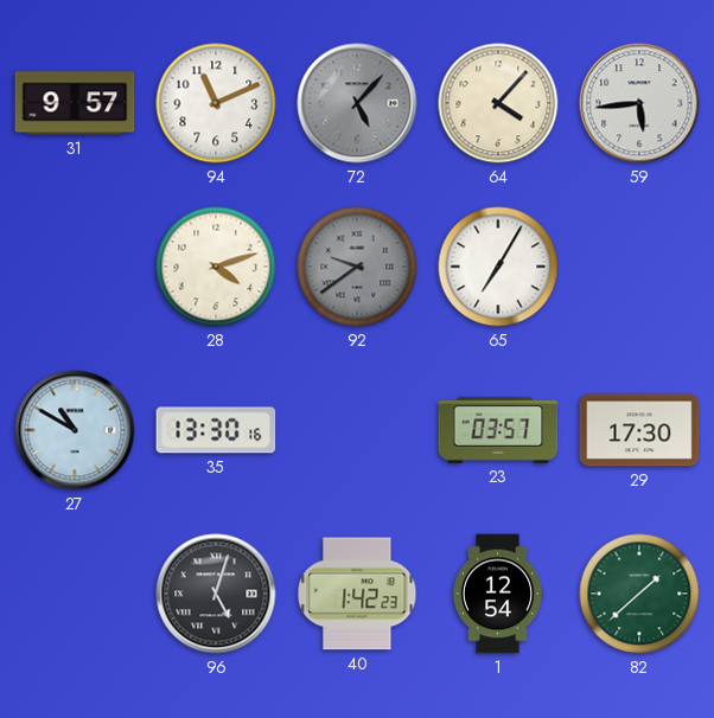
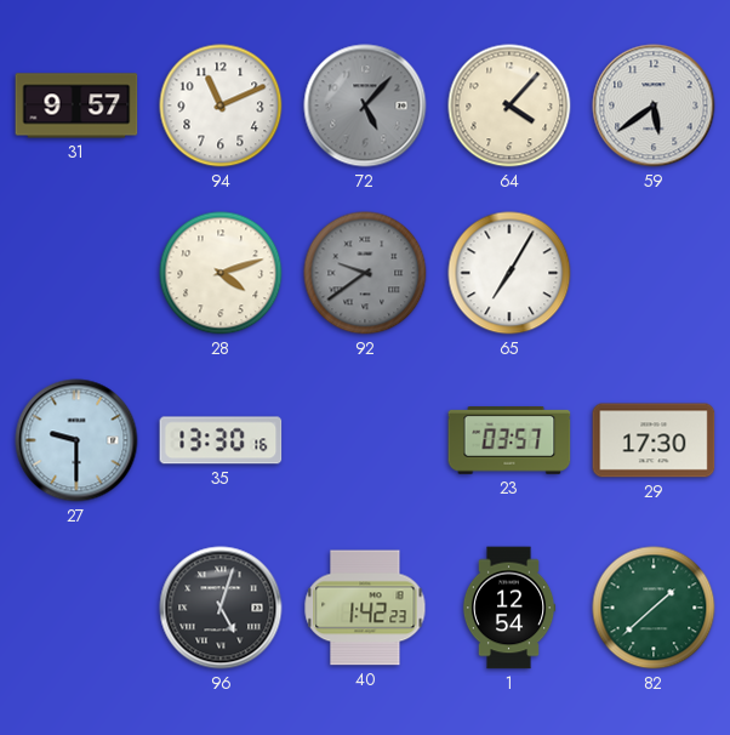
59: 5:44 -> 5:39
27: 10:50 -> 9:30
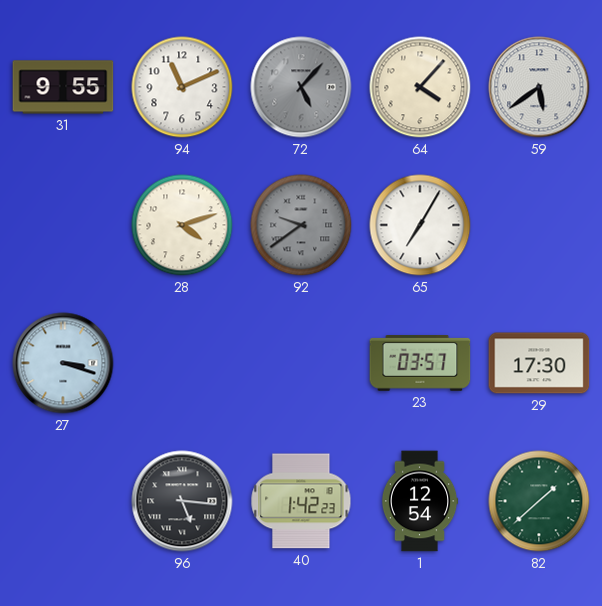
31: 9:57 -> 9:55
27: 9:30 -> 3:18
35: 13:30 -> none
96: 5:03 -> 5:16
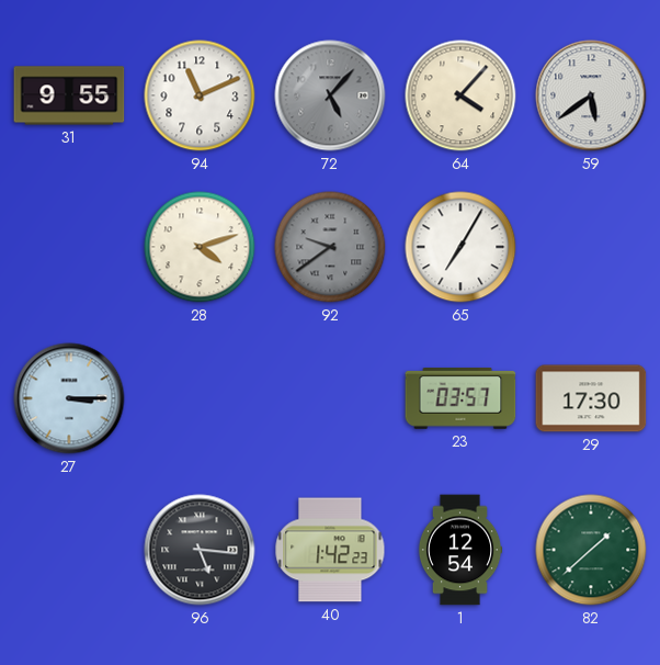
27: 3:18 -> 3:15
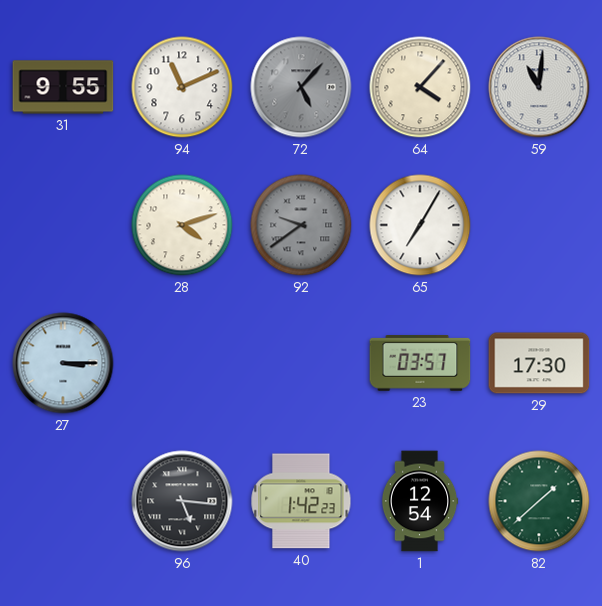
59: 5:39 -> 11:01
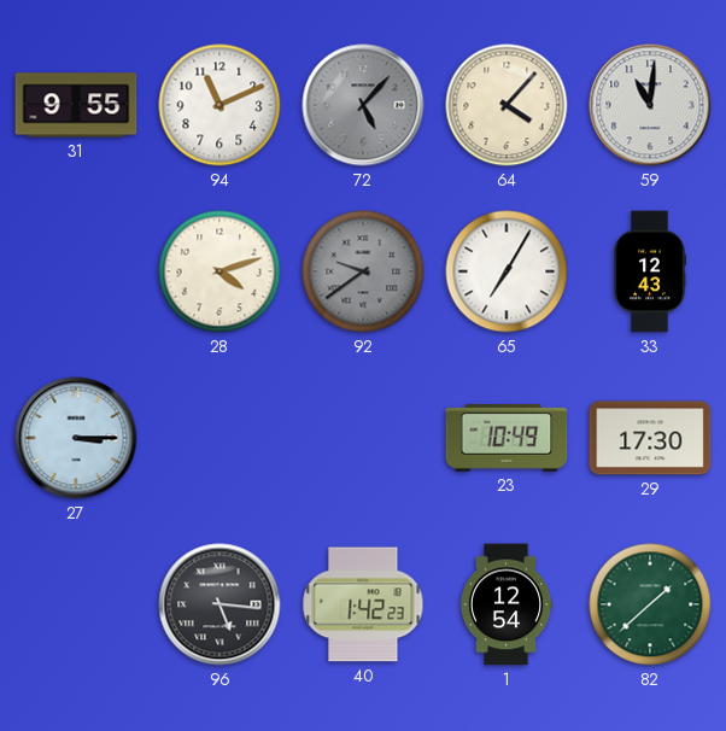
33: none -> 12:43
23: 03:57 -> 10:49
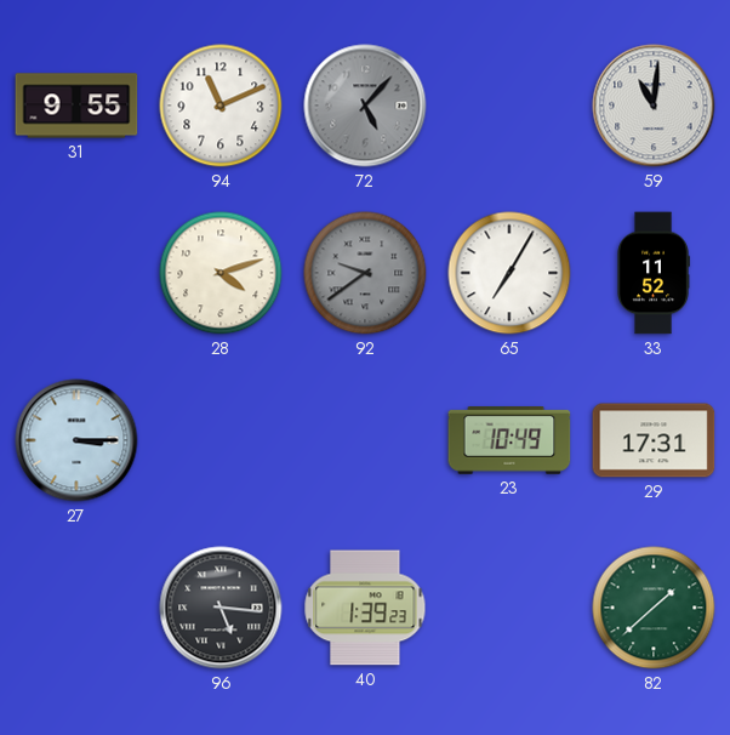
64: 4:07 -> none
33: 12:43 -> 11:52
29: 17:30 -> 17:31
40: 1:42 -> 1:39
1: 12:54 -> none
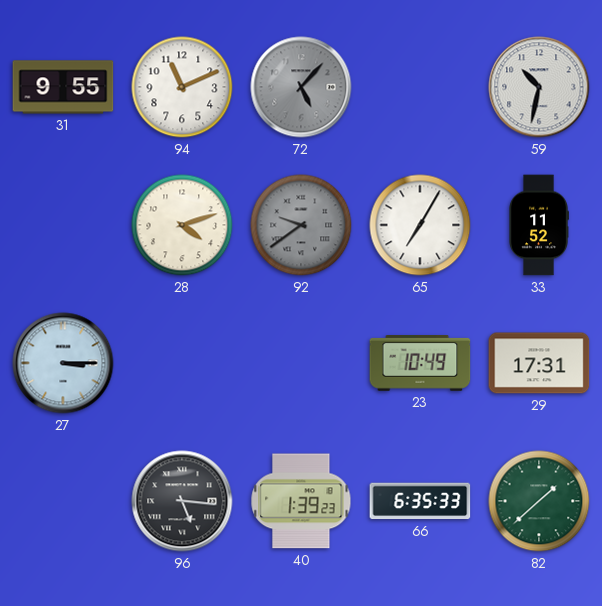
59: 11:01 -> 10:32
66: none -> 6:35
